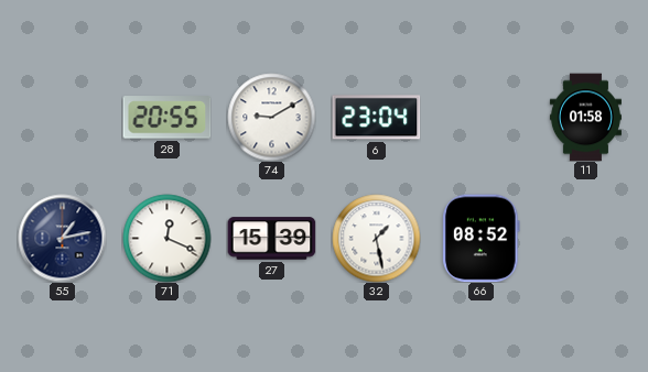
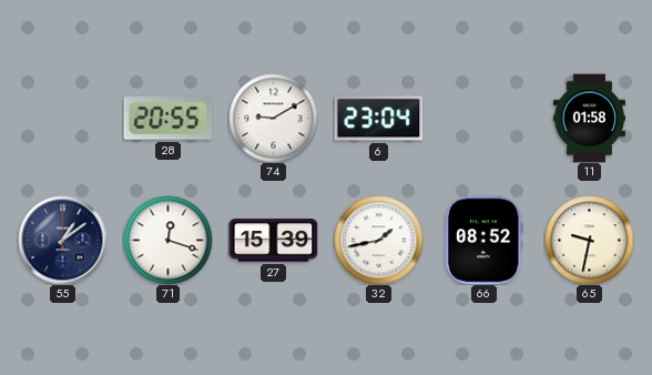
55: 1:13 -> 1:09
71: 12:19 -> 12:18
32: 1:28 -> 1:43
65: none -> 9:32
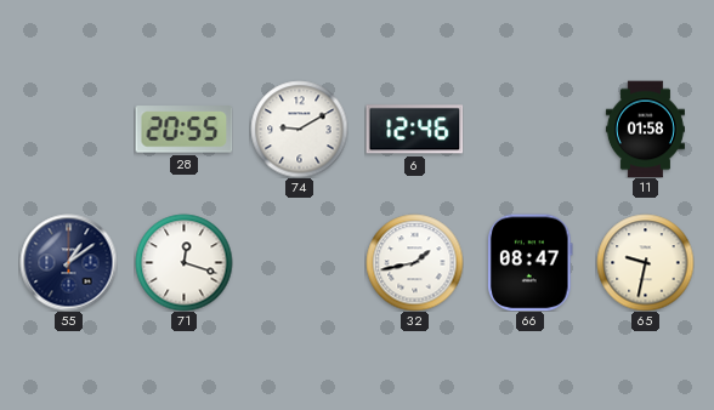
6: 23:04 -> 12:46
27: 15:39 -> none
66: 08:52 -> 08:47
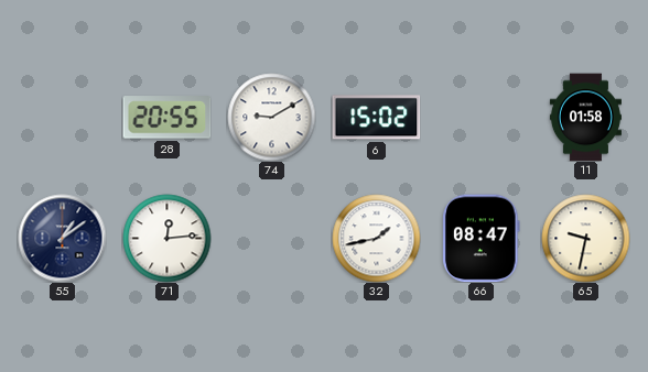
6: 12:46 -> 15:02
71: 12:18 -> 12:14
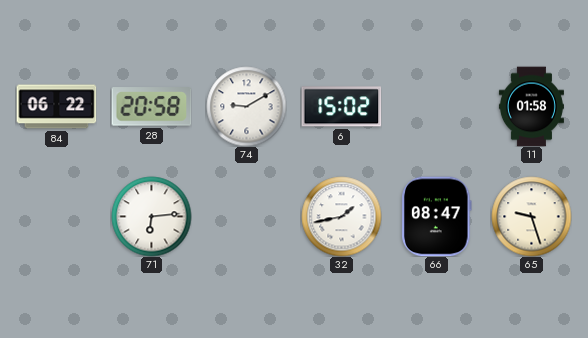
84: none -> 06:22
28: 20:55 -> 20:58
55: 1:09 -> none
71: 12:14 -> 6:14
65: 9:32 -> 9:27
